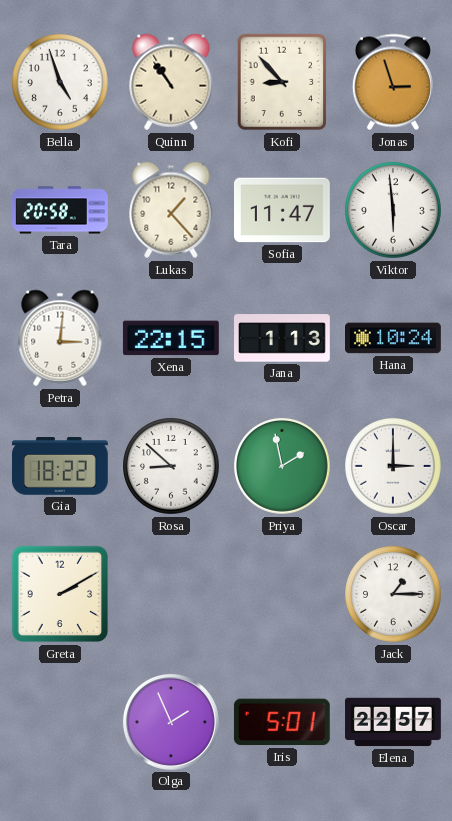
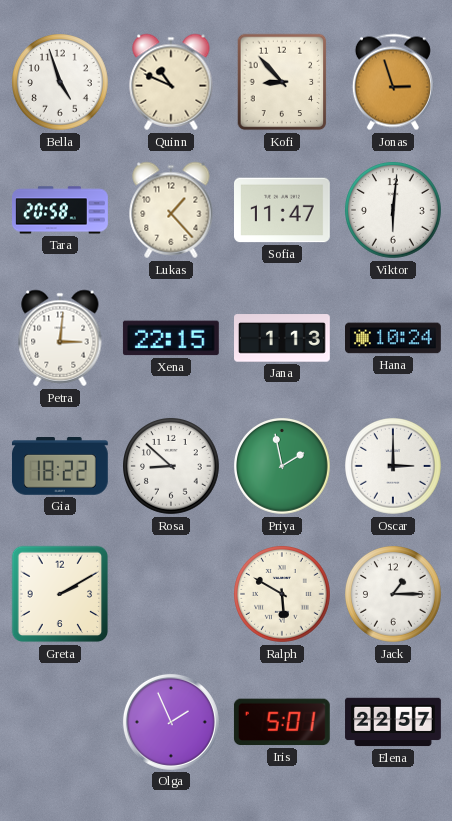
Quinn: 10:54 -> 10:49
Viktor: 5:59 -> 6:01
Ralph: none -> 5:50
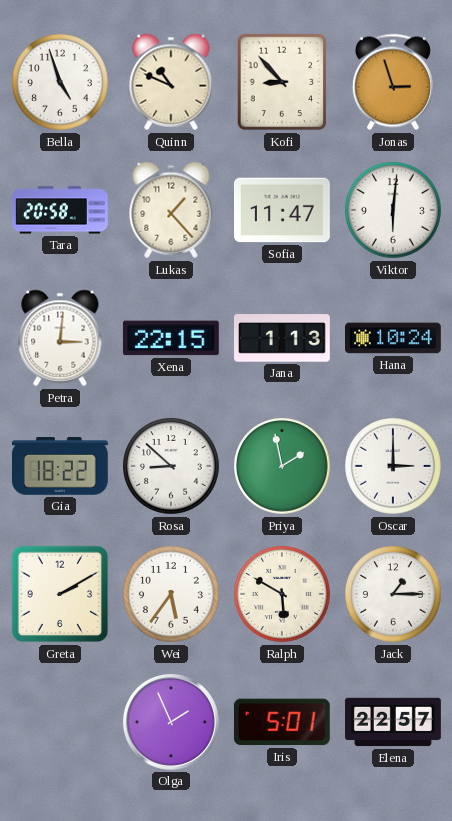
Wei: none -> 5:36
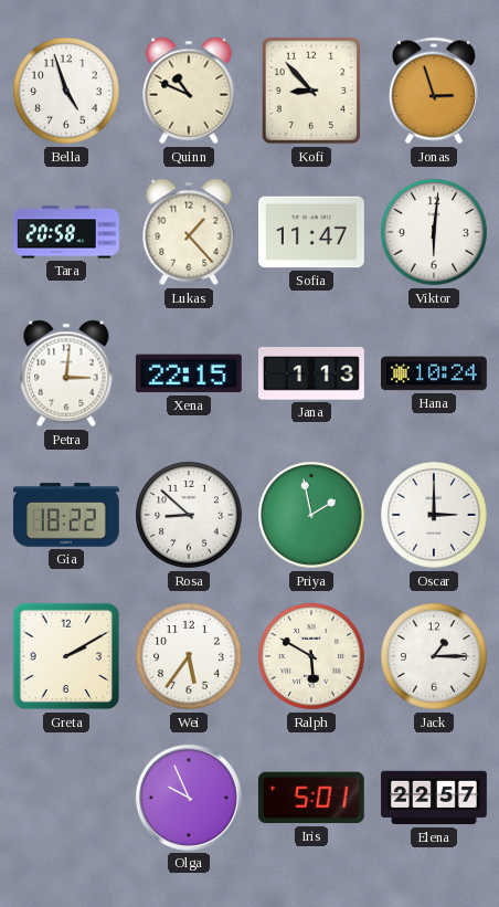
Olga: 1:56 -> 9:56
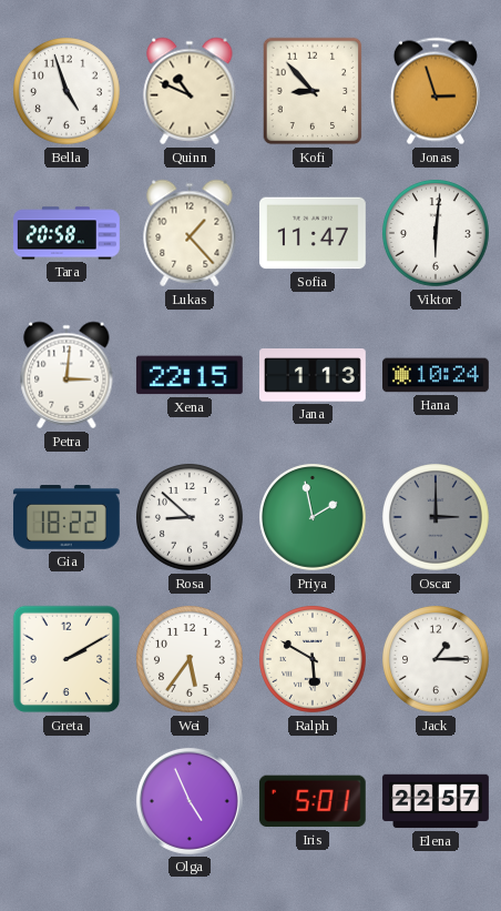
Oscar dial: white -> grey
Olga: 9:56 -> 4:56
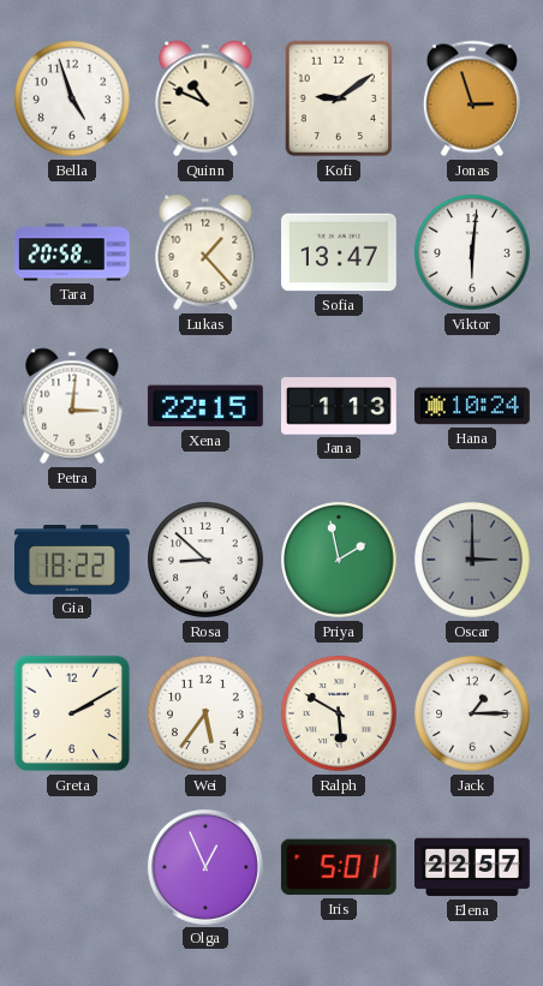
Kofi: 8:53 -> 9:09
Sofia: 11:47 -> 13:47
Olga: 4:56 -> 12:56
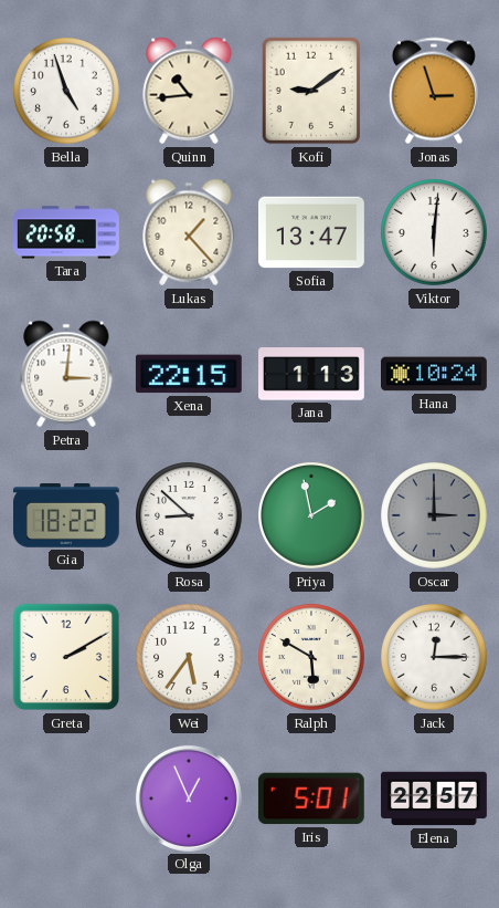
Quinn: 10:49 -> 10:44
Jack: 1:15 -> 12:15
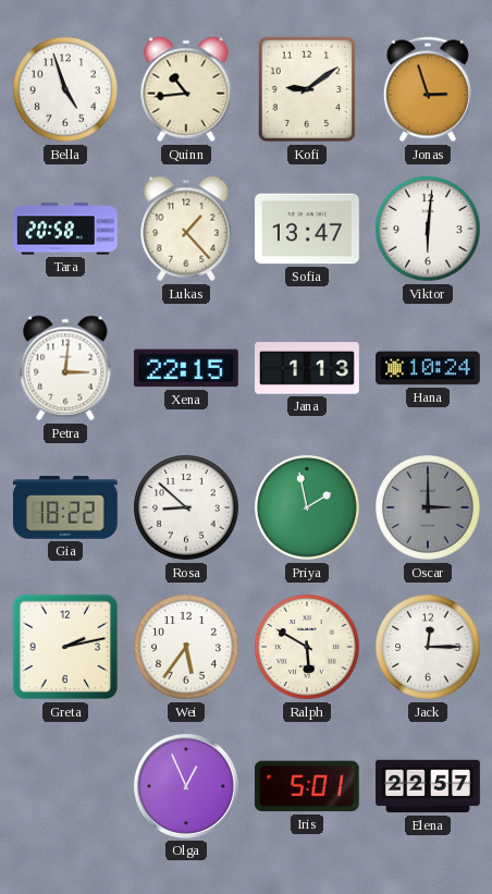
Greta: 2:10 -> 2:13
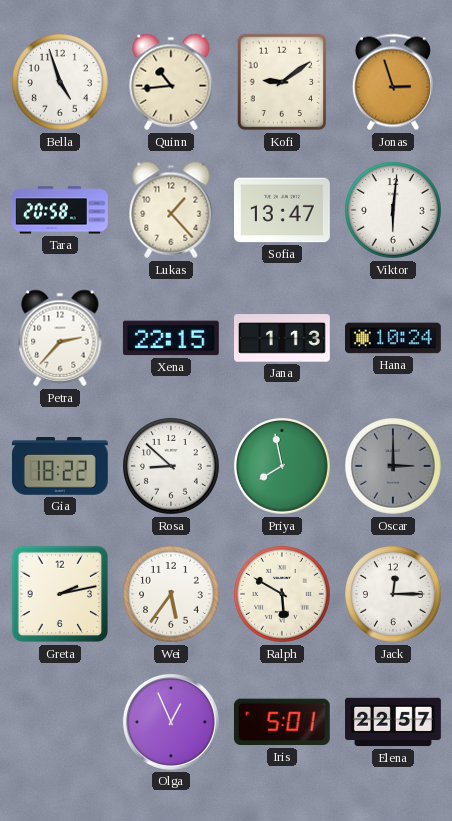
Petra: 3:01 -> 2:37
Priya: 1:58 -> 7:58
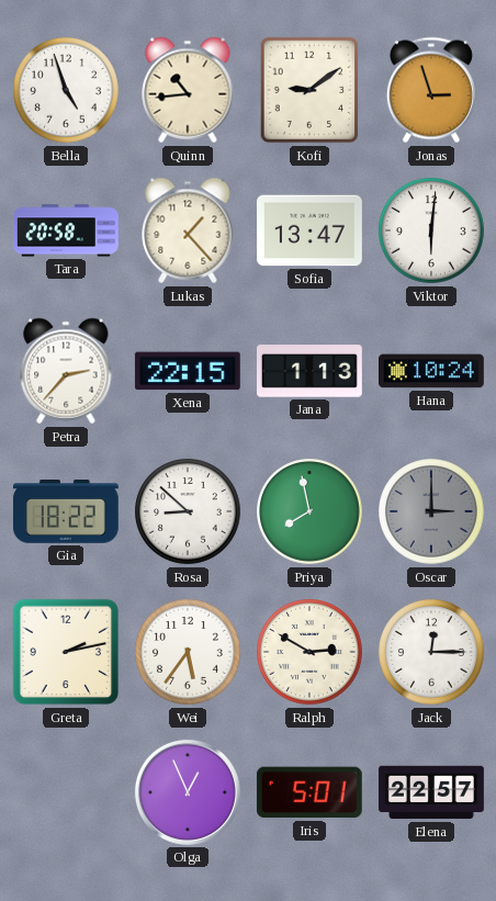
Ralph: 5:50 -> 2:50
